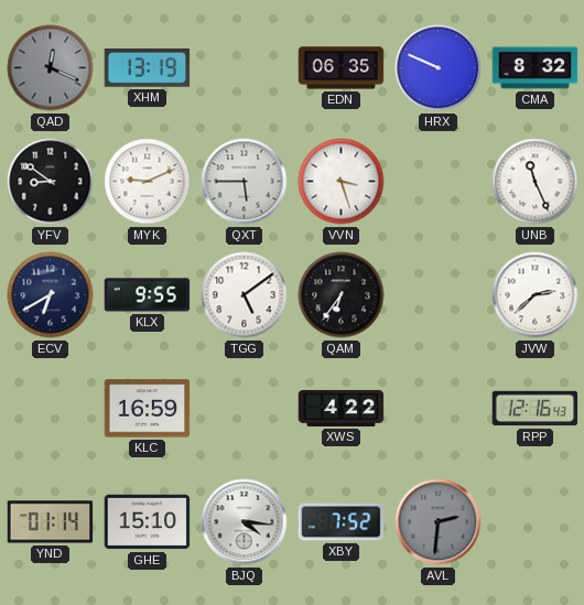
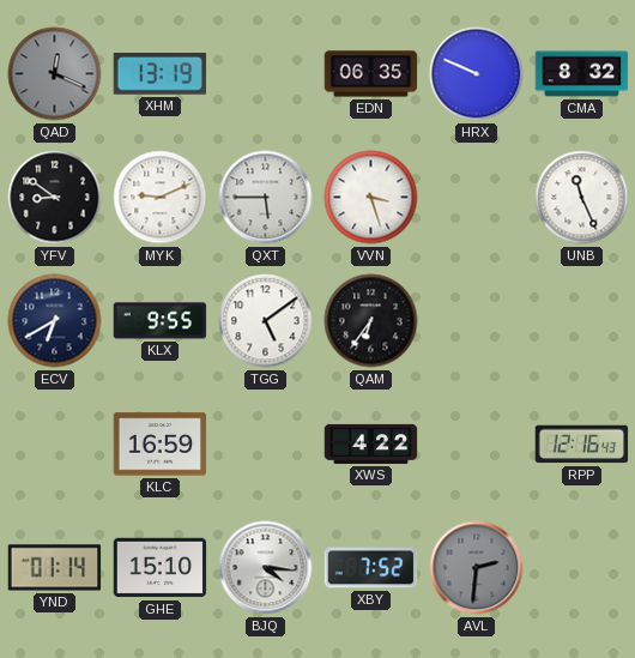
JVW: 2:38 -> none
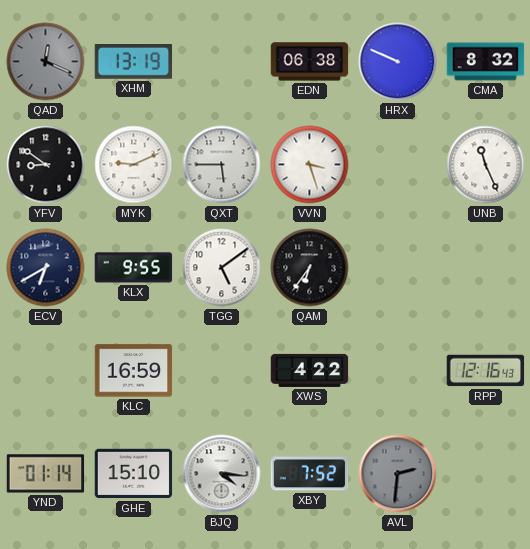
EDN: 06:35 -> 06:38
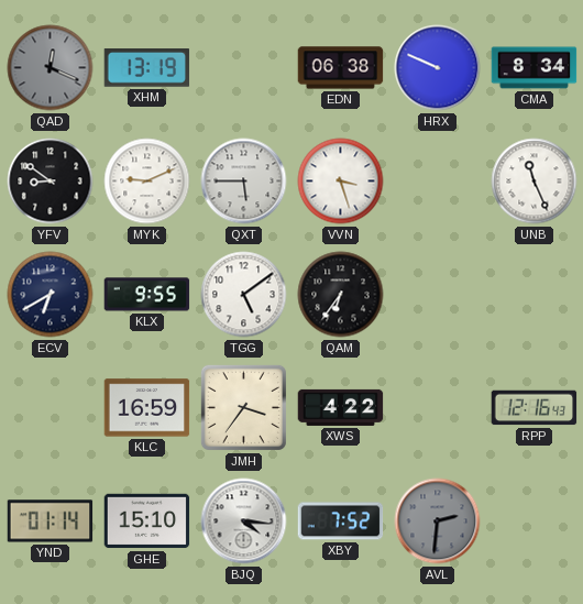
CMA: 8:32 -> 8:34
JMH: none -> 3:36
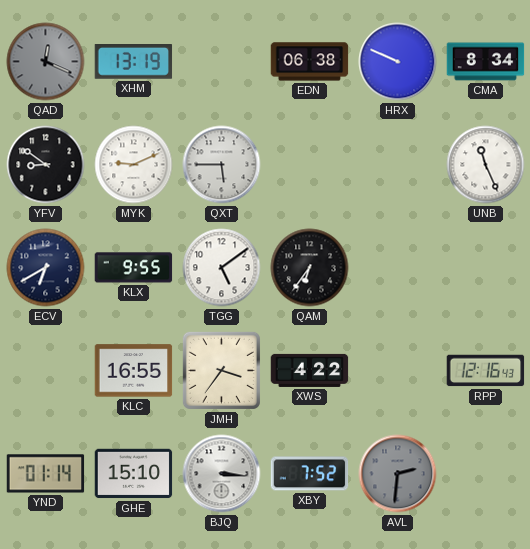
VVN: 3:27 -> none
KLC: 16:59 -> 16:55
BJQ: 4:16 -> 3:16
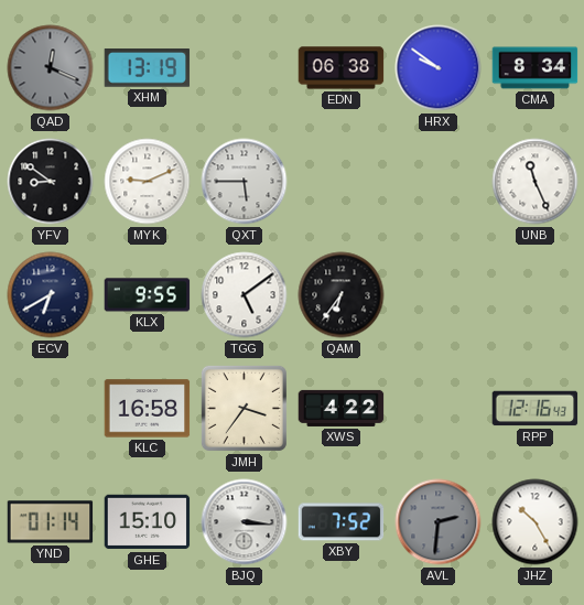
HRX: 9:49 -> 9:51
KLC: 16:55 -> 16:58
JHZ: none -> 10:25
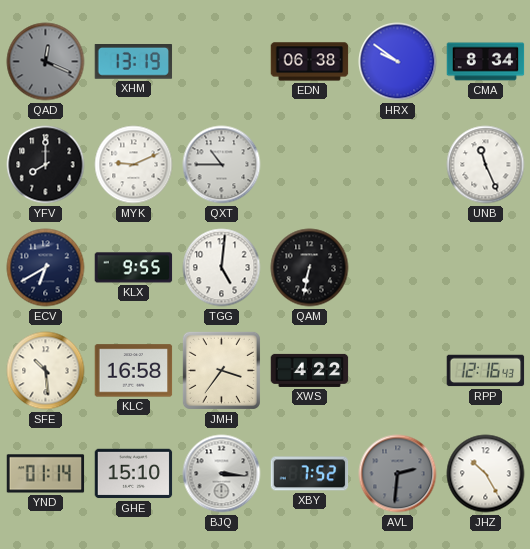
YFV: 8:51 -> 8:00
QXT: 5:45 -> 10:45
TGG: 5:09 -> 5:01
QAM: 6:36 -> 6:32
SFE: none -> 10:29
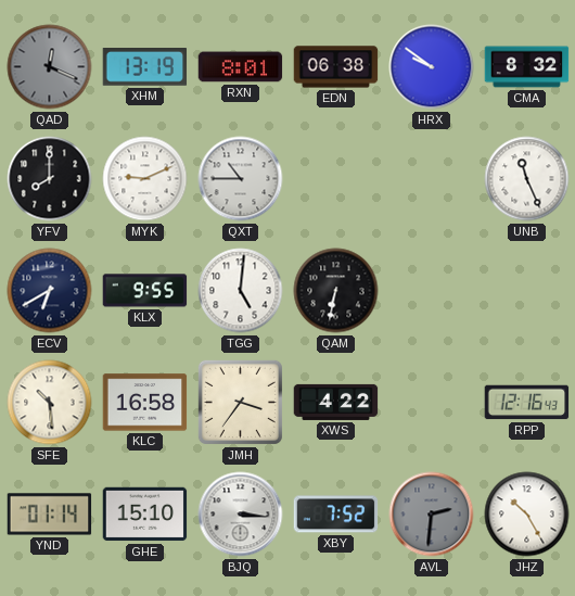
RXN: none -> 8:01
CMA: 8:34 -> 8:32
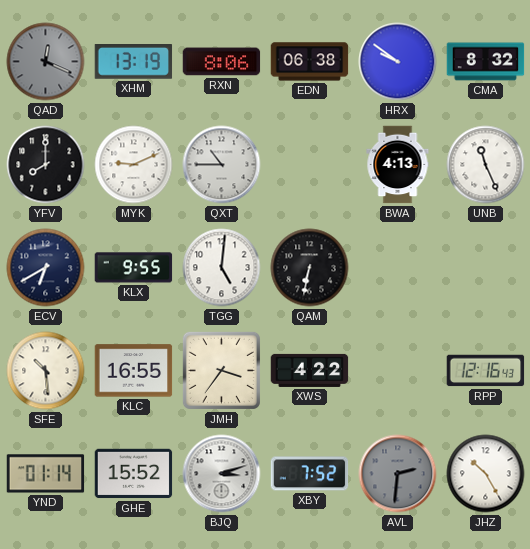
RXN: 8:01 -> 8:06
BWA: none -> 4:13
KLC: 16:58 -> 16:55
GHE: 15:10 -> 15:52
BJQ: 3:16 -> 3:12
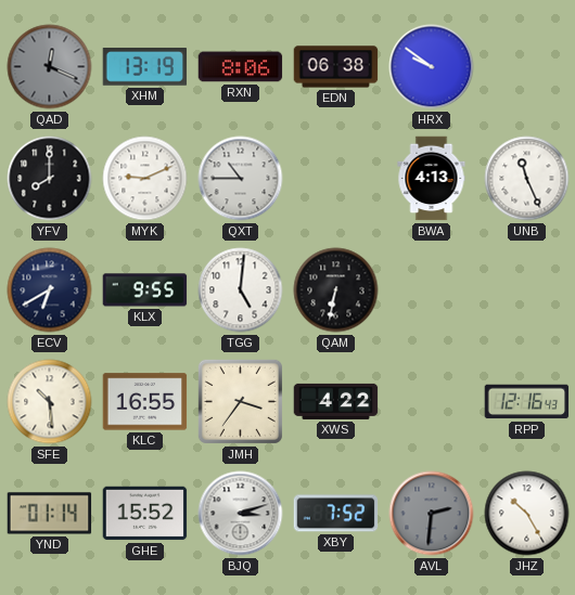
CMA: 8:32 -> none
